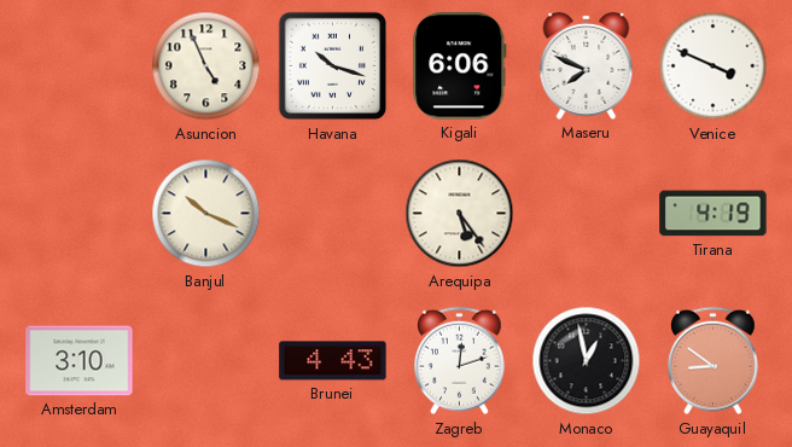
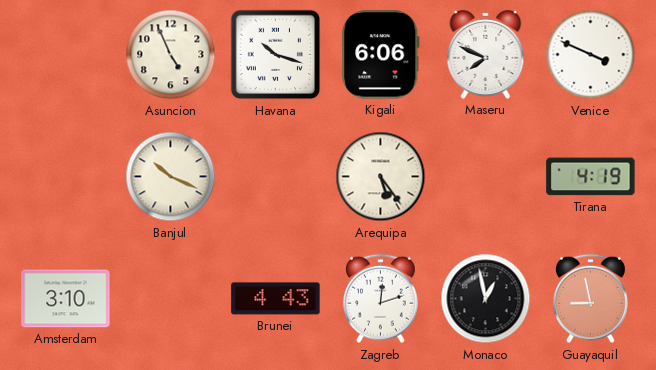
Guayaquil: 8:51 -> 8:58
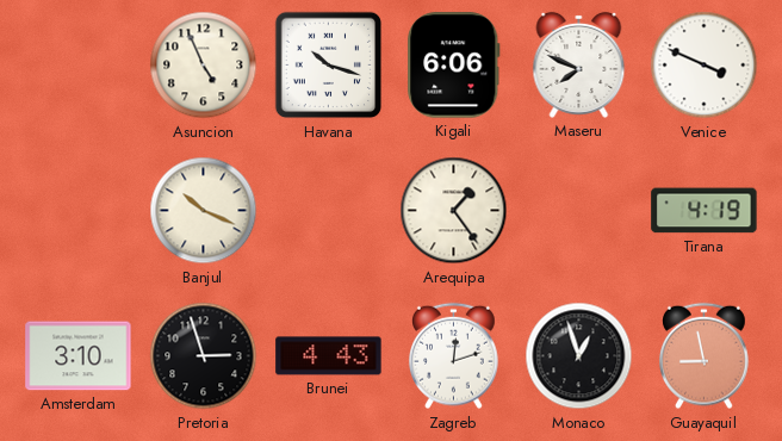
Arequipa: 5:24 -> 1:24
Pretoria: none -> 2:57
Monaco: 12:58 -> 12:57
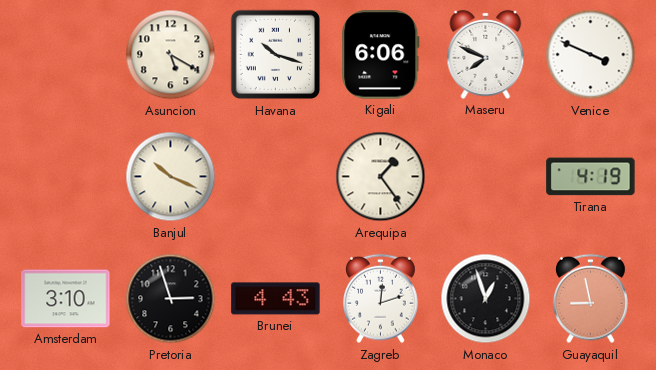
Asuncion: 4:56 -> 5:20
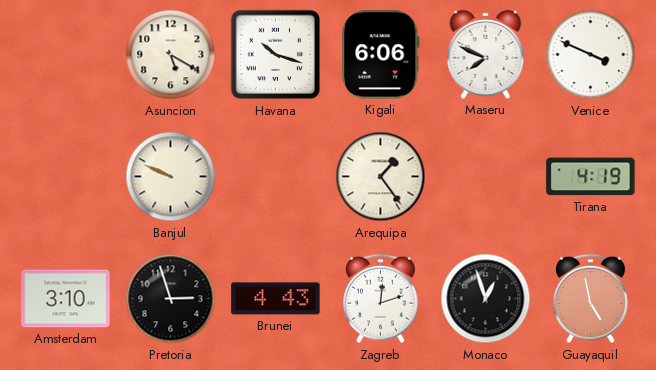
Banjul: 10:19 -> 9:49
Guayaquil: 8:58 -> 4:58
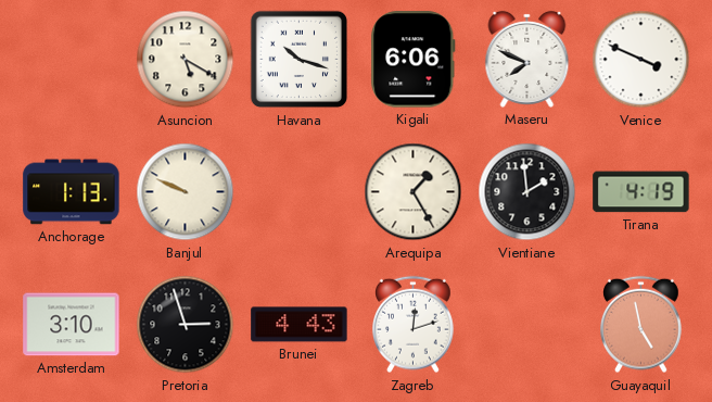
Anchorage: none -> 1:13
Arequipa: 1:24 -> 1:25
Vientiane: none -> 1:59
Monaco: 12:57 -> none
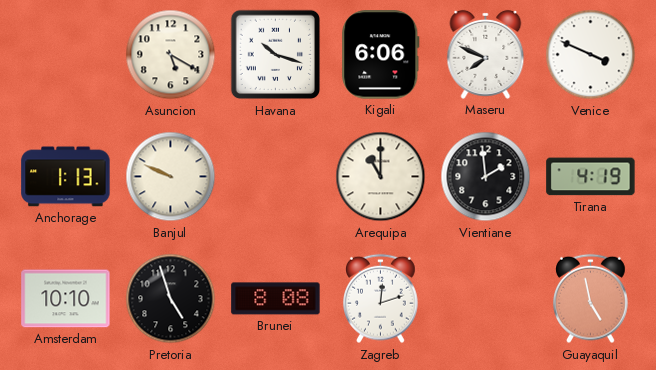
Arequipa: 1:25 -> 11:00
Amsterdam: 3:10 -> 10:10
Pretoria: 2:57 -> 4:57
Brunei: 4:43 -> 8:08
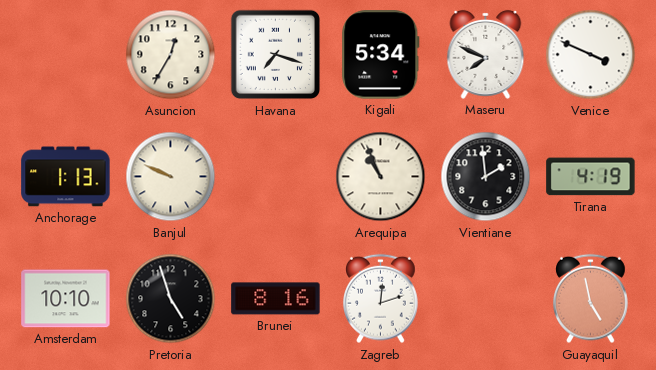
Asuncion: 5:20 -> 12:35
Havana: 10:18 -> 7:18
Kigali: 6:06 -> 5:34
Arequipa: 11:00 -> 10:56
Brunei: 8:08 -> 8:16
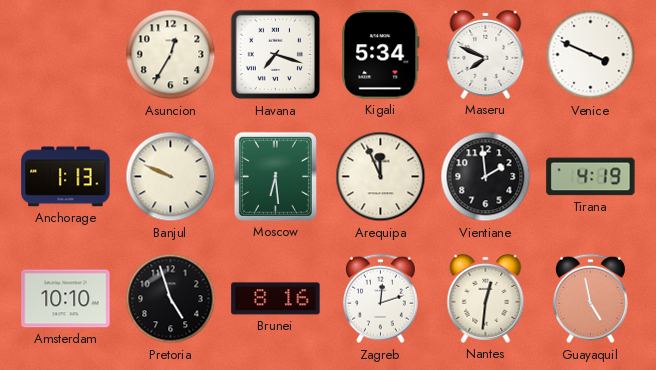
Moscow: none -> 6:29
Arequipa: 10:56 -> 11:56
Nantes: none -> 12:31
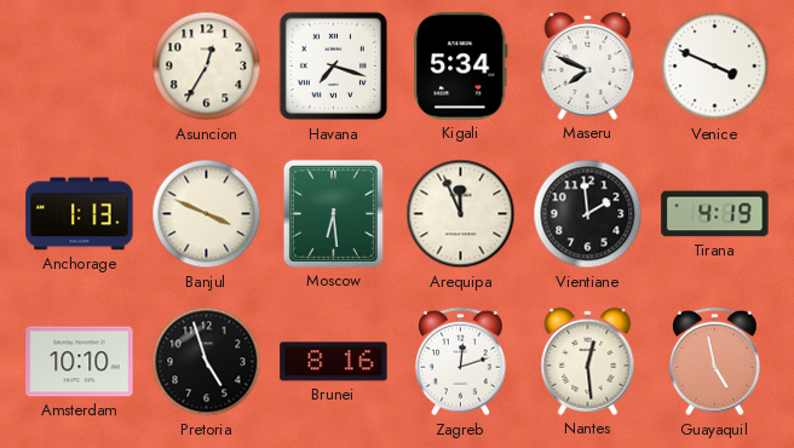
Banjul: 9:49 -> 3:49
Nantes: 12:31 -> 12:29
